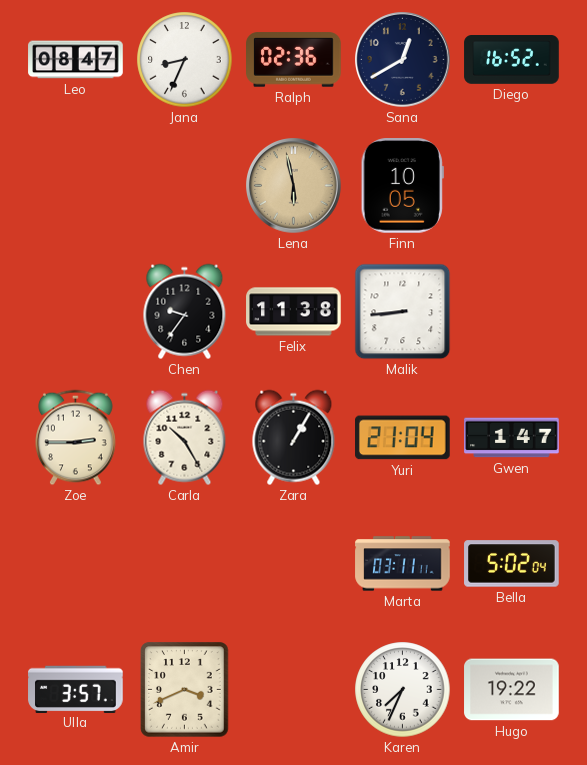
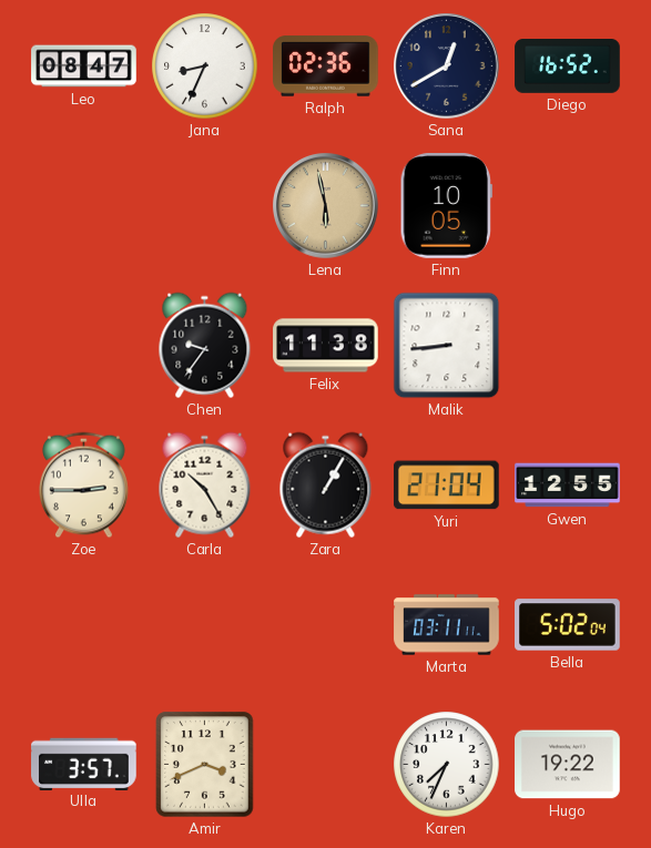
Gwen: 1:47 -> 12:55
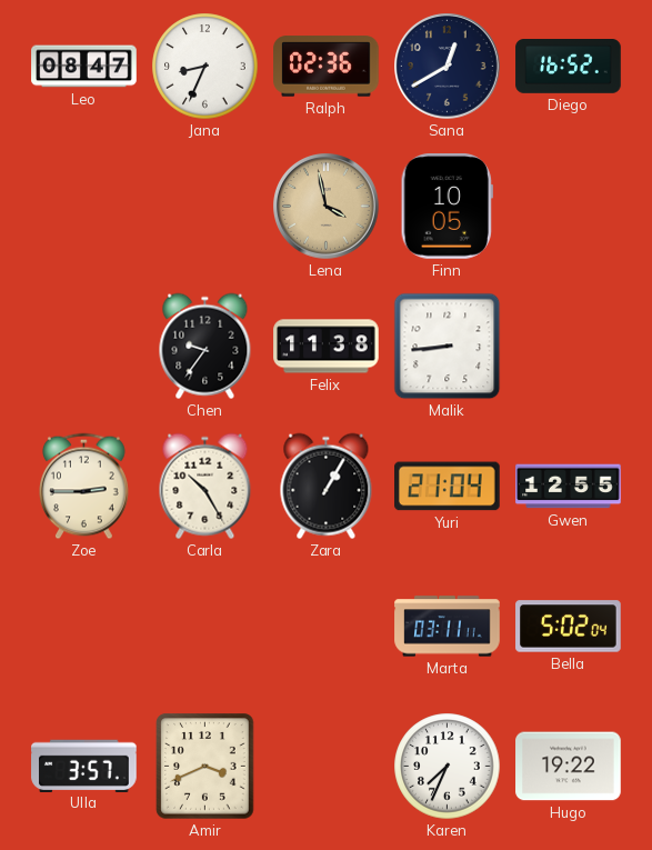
Lena: 5:58 -> 3:58
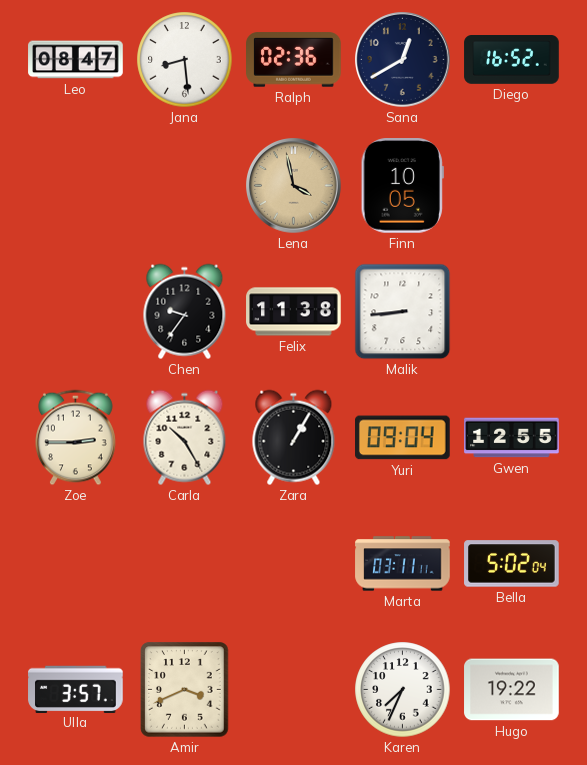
Jana: 8:34 -> 8:29
Yuri: 21:04 -> 09:04
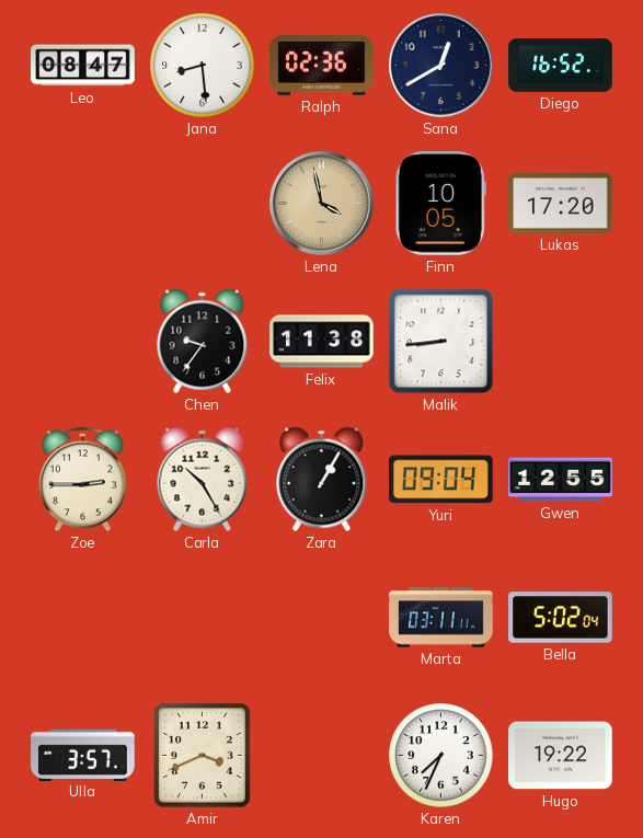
Lukas: none -> 17:20
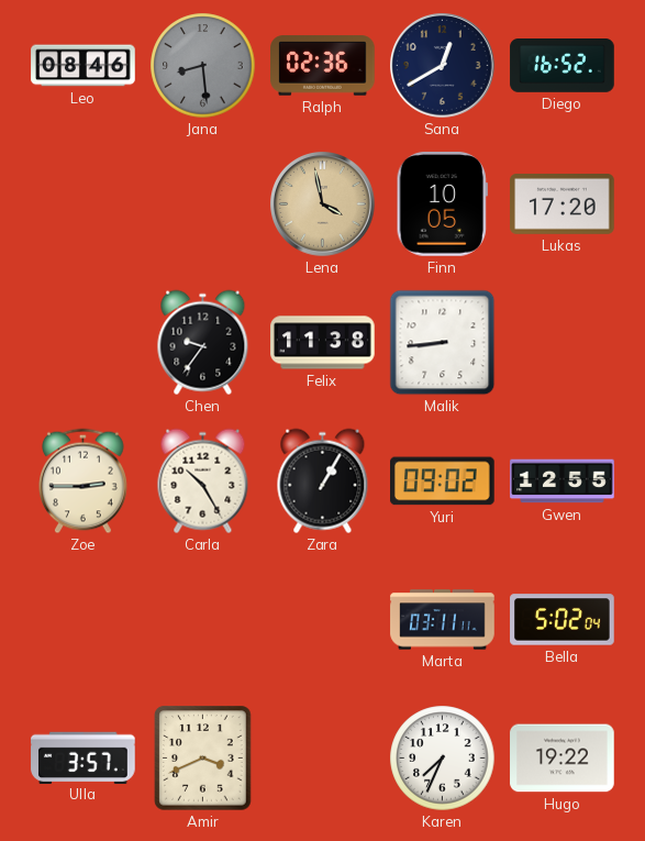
Leo: 08:47 -> 08:46
Jana dial: white -> grey
Yuri: 09:04 -> 09:02
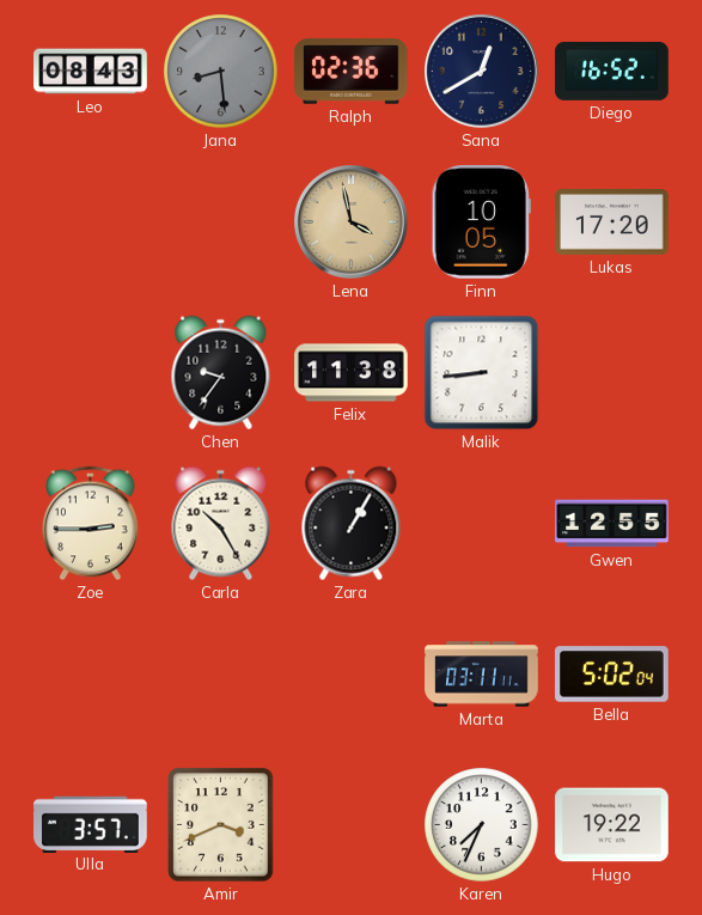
Leo: 08:46 -> 08:43
Yuri: 09:02 -> none
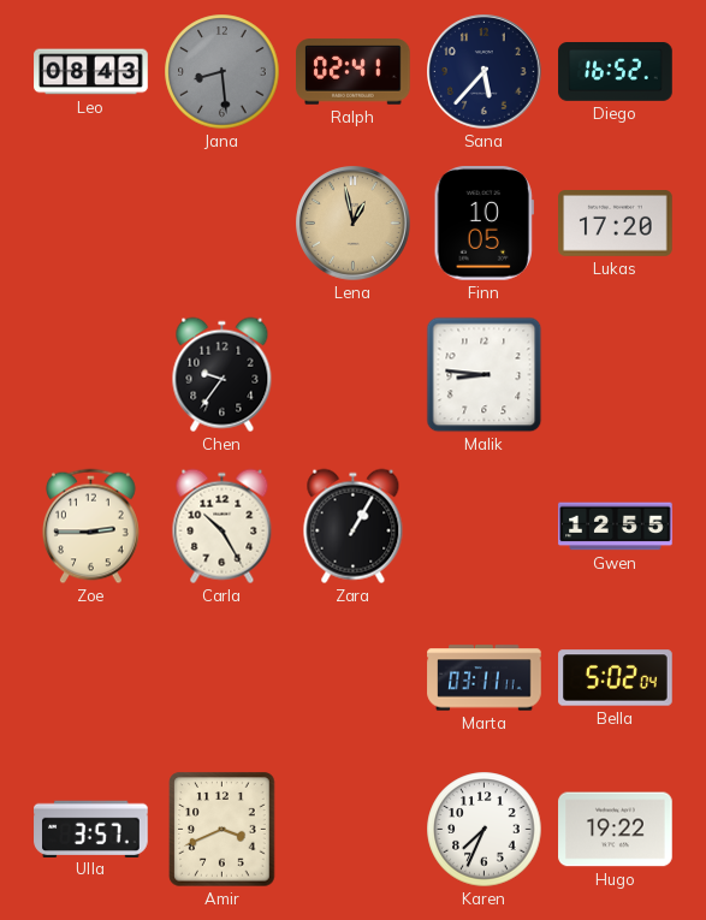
Ralph: 02:36 -> 02:41
Sana: 12:40 -> 5:37
Lena: 3:58 -> 12:58
Felix: 11:38 -> none
Malik: 8:44 -> 8:46
